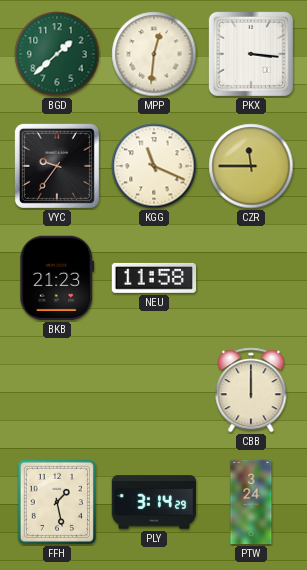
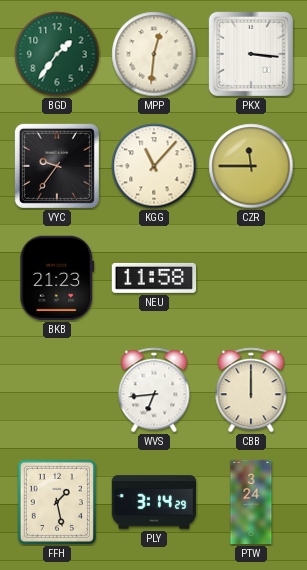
BGD: 1:38 -> 1:36
KGG: 11:19 -> 11:07
WVS: none -> 6:44
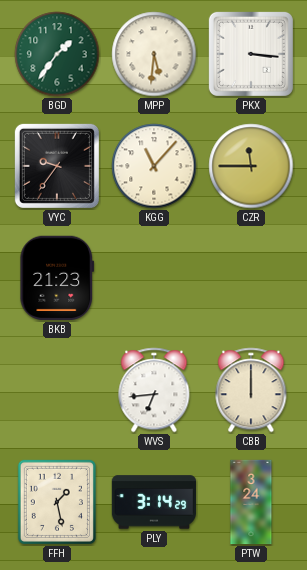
MPP: 12:31 -> 5:31
NEU: 11:58 -> none
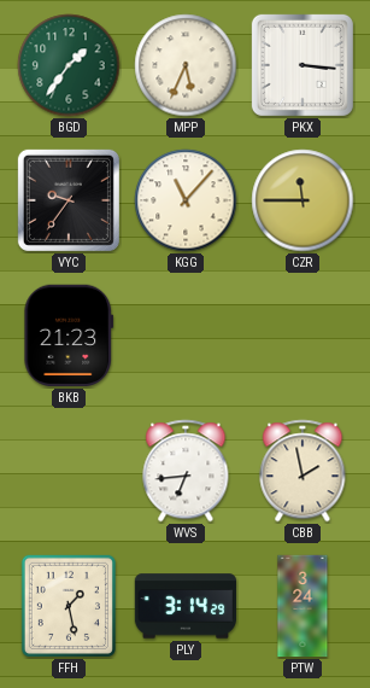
MPP: 5:31 -> 5:34
CBB: 12:00 -> 1:58
